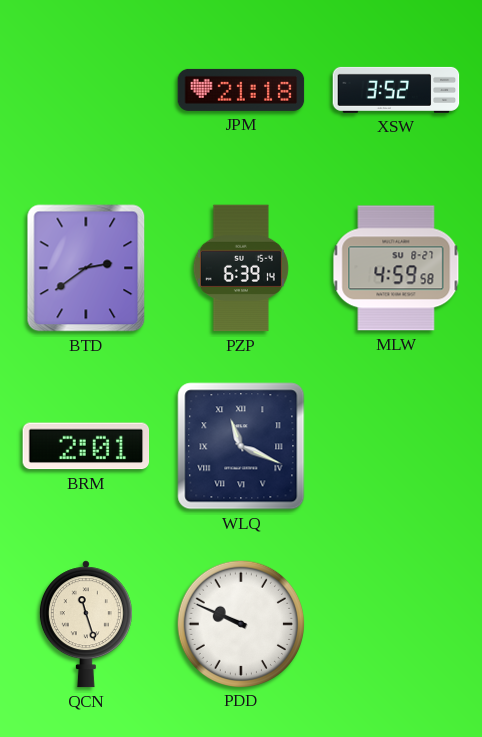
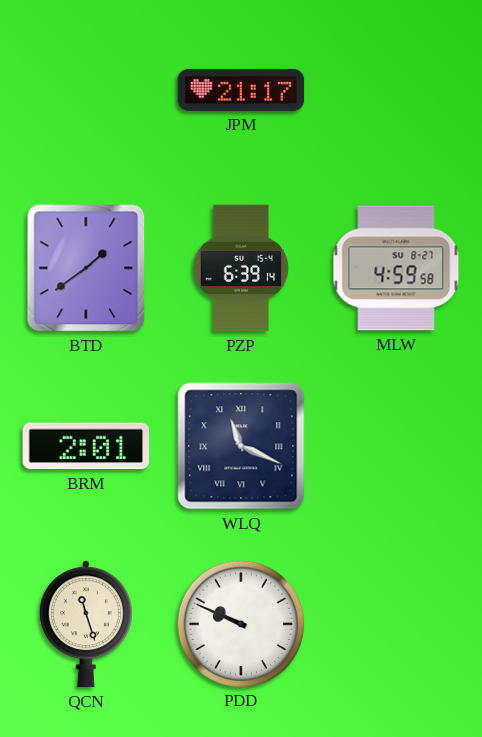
JPM: 21:18 -> 21:17
XSW: 3:52 -> none
BTD: 2:39 -> 1:39
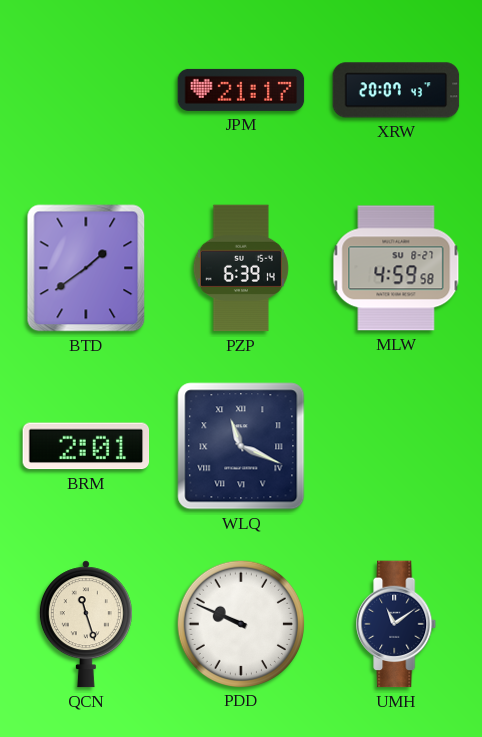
XRW: none -> 20:07
UMH: none -> 11:09
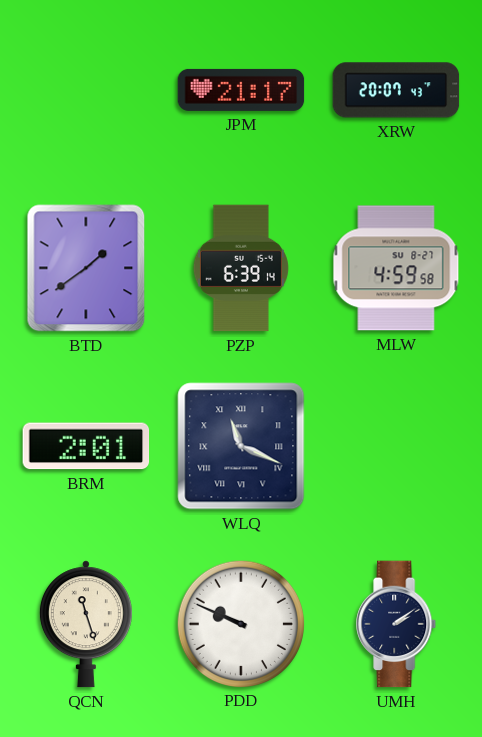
UMH: 11:09 -> 2:09
